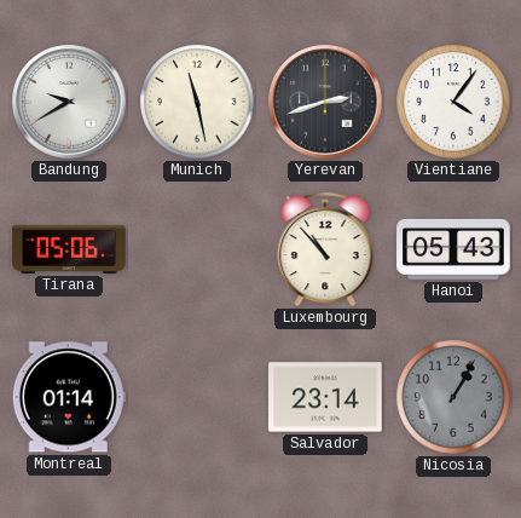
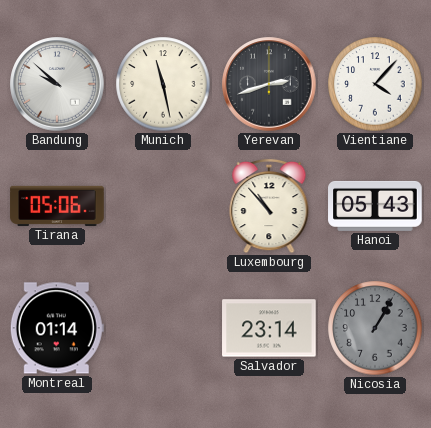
Bandung: 9:40 -> 9:52
Vientiane: 4:06 -> 4:07
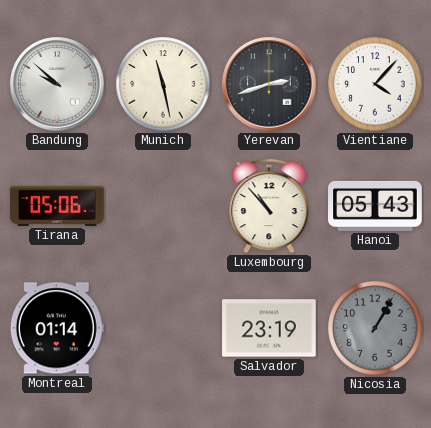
Salvador: 23:14 -> 23:19
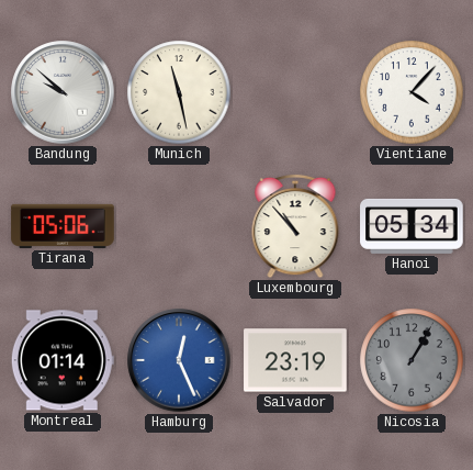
Yerevan: 2:42 -> none
Hanoi: 05:43 -> 05:34
Hamburg: none -> 12:26
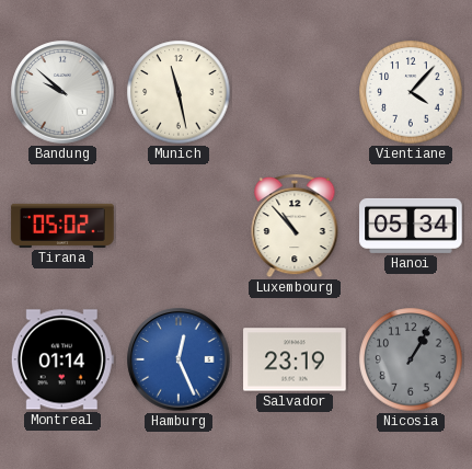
Tirana: 05:06 -> 05:02
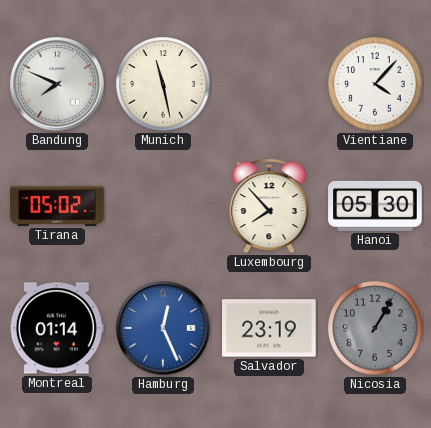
Bandung: 9:52 -> 7:49
Luxembourg: 10:53 -> 7:53
Hanoi: 05:34 -> 05:30
